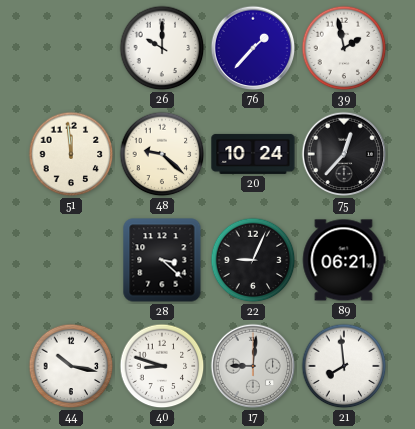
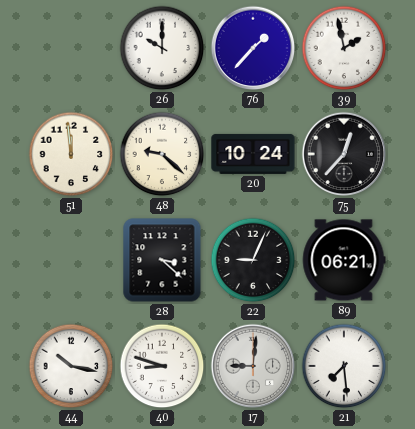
21: 7:59 -> 7:29
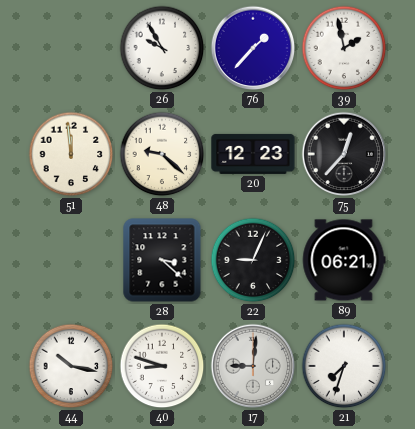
26: 10:00 -> 9:55
20: 10:24 -> 12:23
21: 7:29 -> 7:33
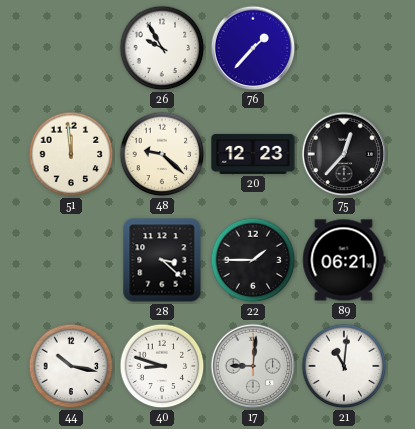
39: 1:58 -> none
22: 9:04 -> 1:45
21: 7:33 -> 11:01
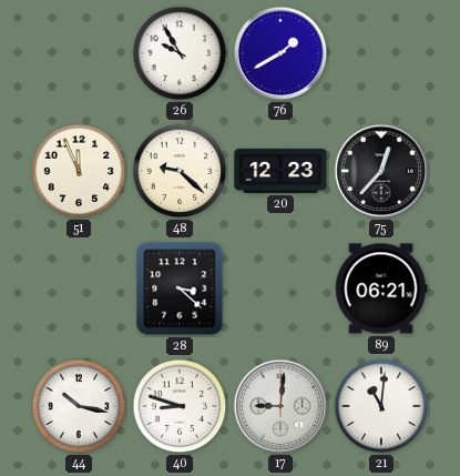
76: 1:37 -> 1:40
51: 11:59 -> 11:56
22: 1:45 -> none
